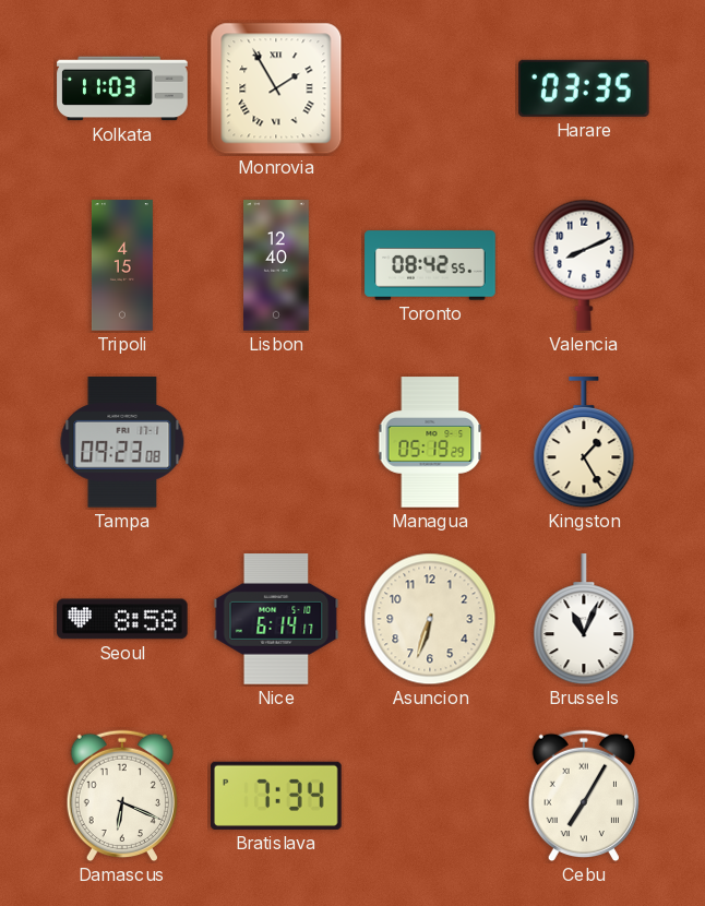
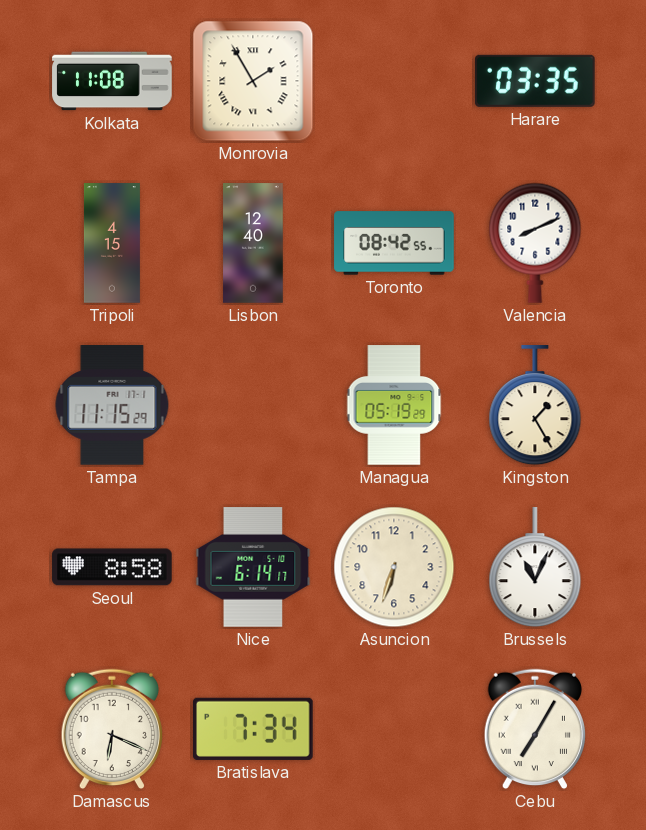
Kolkata: 11:03 -> 11:08
Tampa: 09:23 -> 11:15
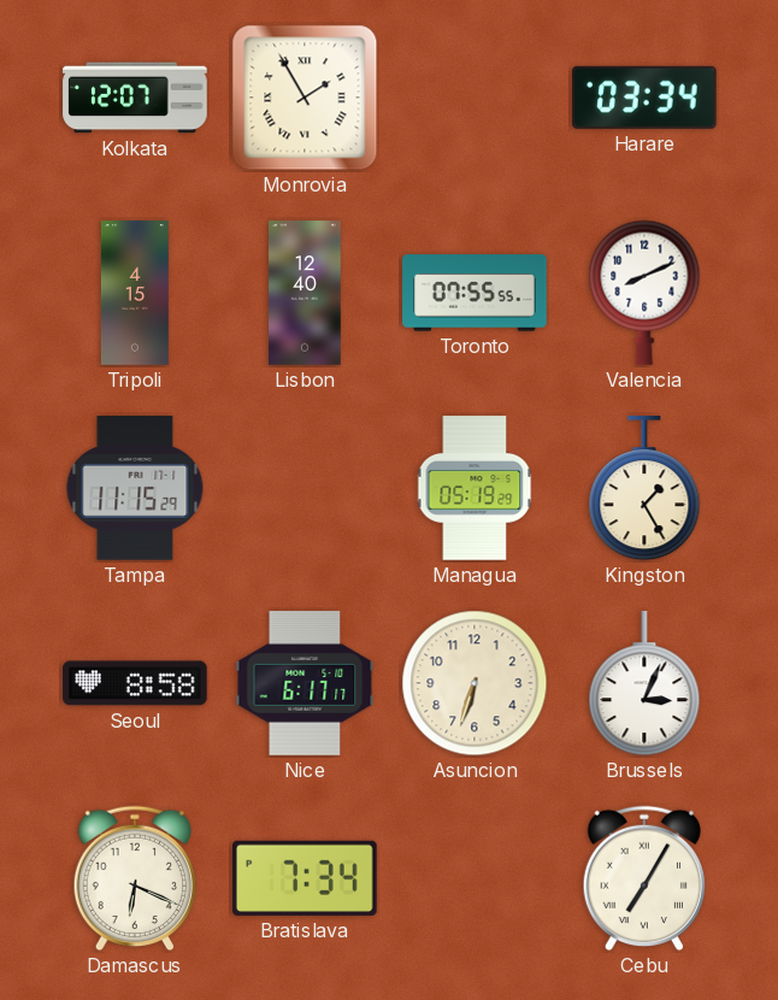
Kolkata: 11:08 -> 12:07
Harare: 03:35 -> 03:34
Toronto: 08:42 -> 07:55
Nice: 6:14 -> 6:17
Brussels: 11:04 -> 3:04
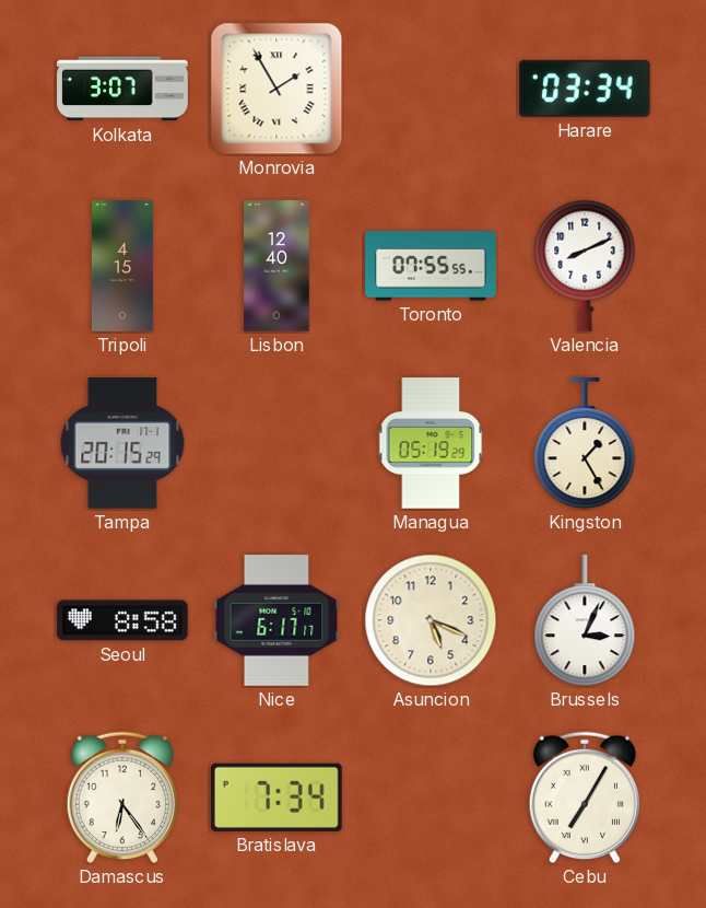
Kolkata: 12:07 -> 3:07
Tampa: 11:15 -> 20:15
Asuncion: 6:33 -> 5:19
Damascus: 6:19 -> 6:24
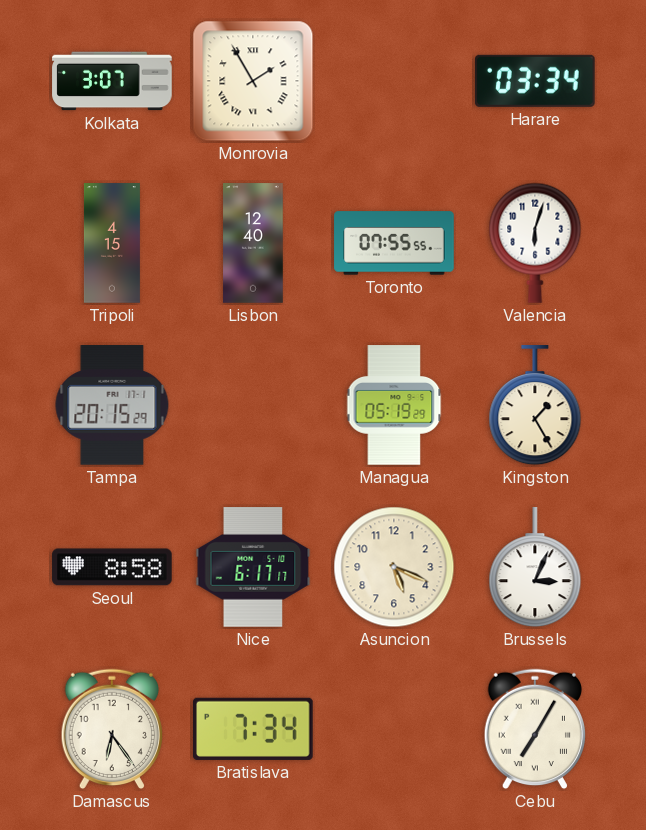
Valencia: 8:11 -> 6:03
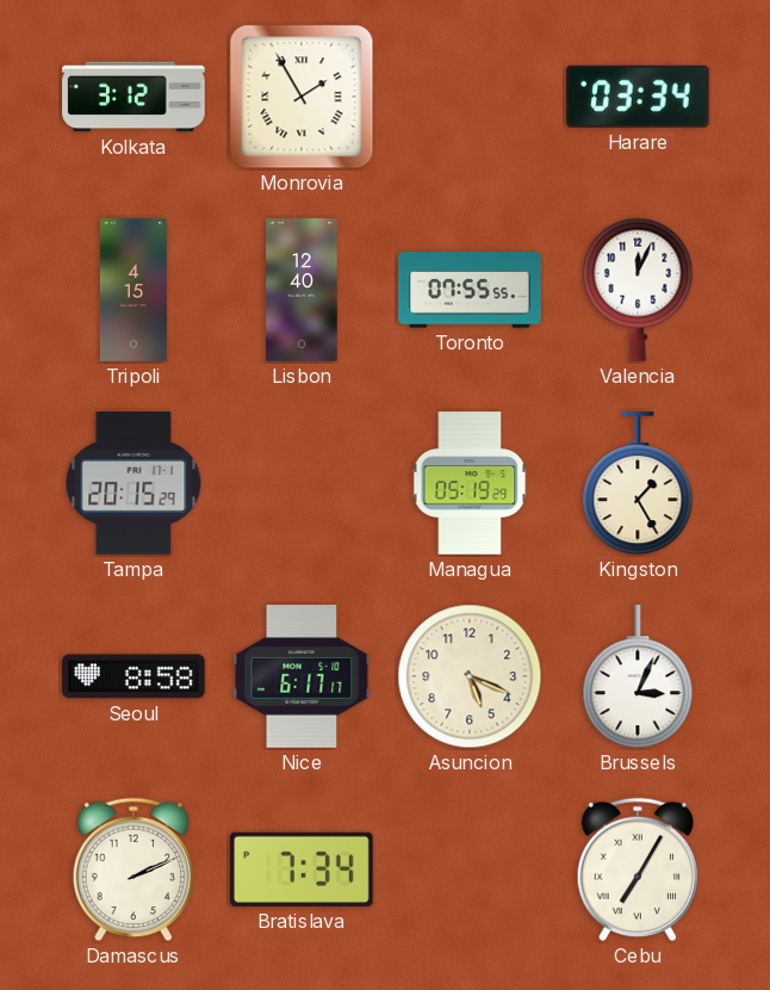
Kolkata: 3:07 -> 3:12
Valencia: 6:03 -> 12:04
Damascus: 6:24 -> 2:11
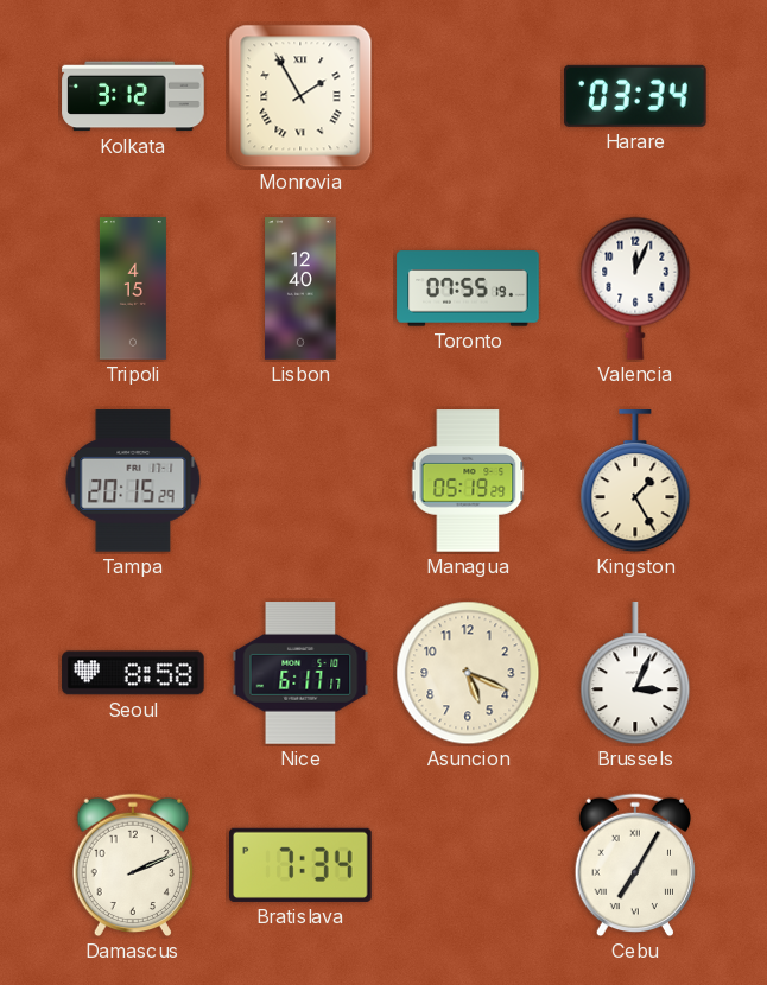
Toronto: 07:55:55 -> 07:55:19
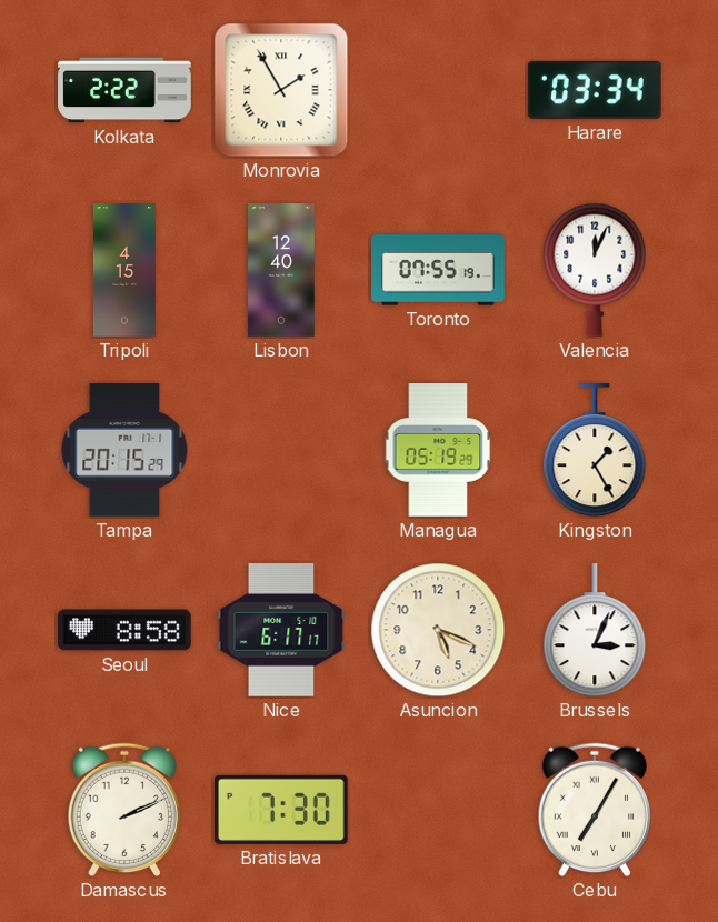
Kolkata: 3:12 -> 2:22
Bratislava: 7:34 -> 7:30
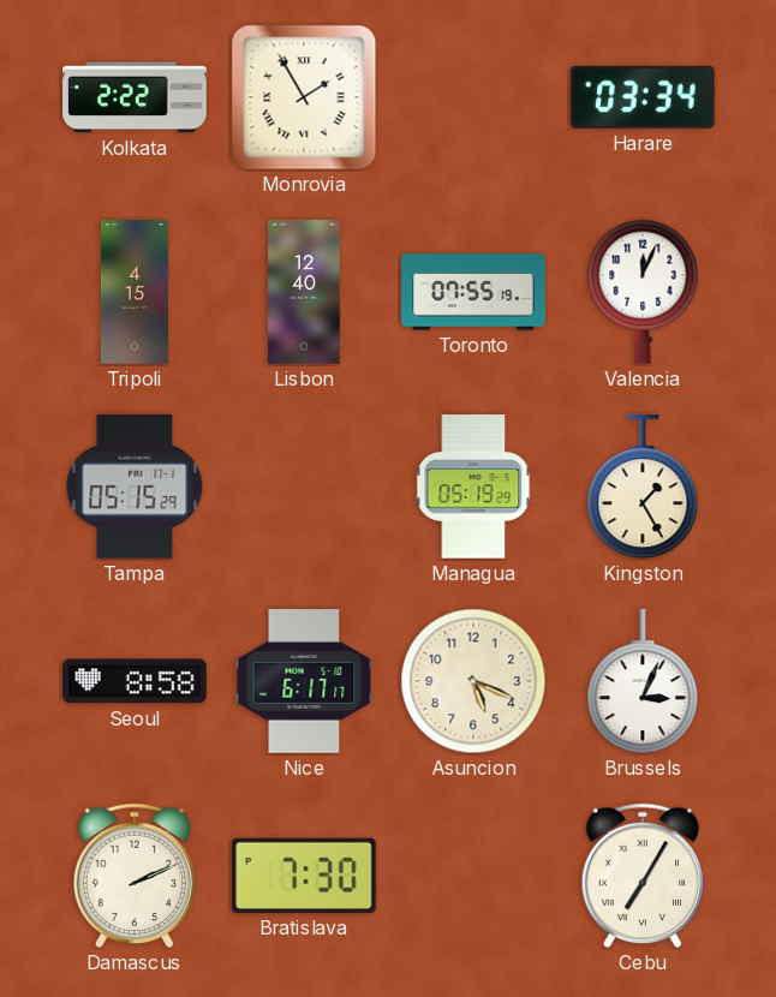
Tampa: 20:15 -> 05:15
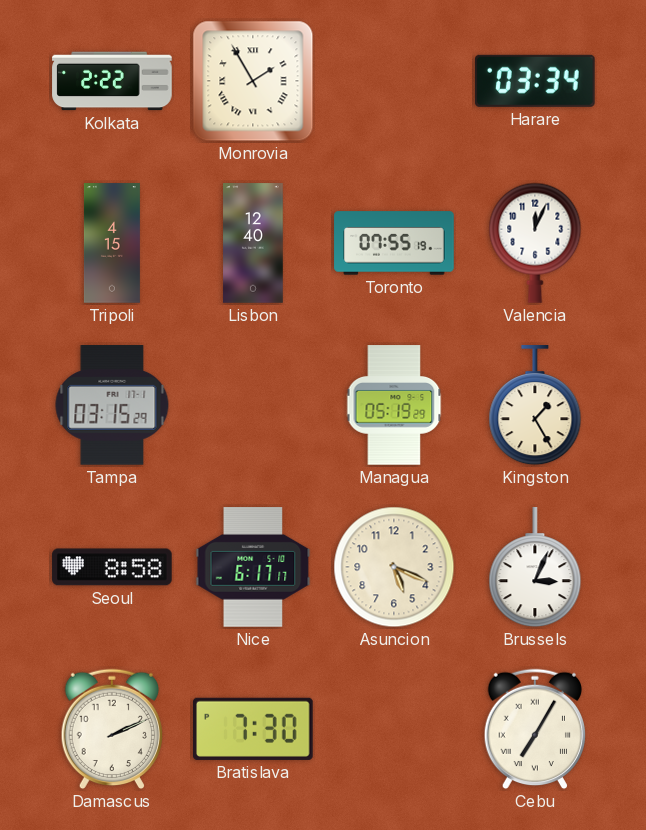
Tampa: 05:15 -> 03:15
